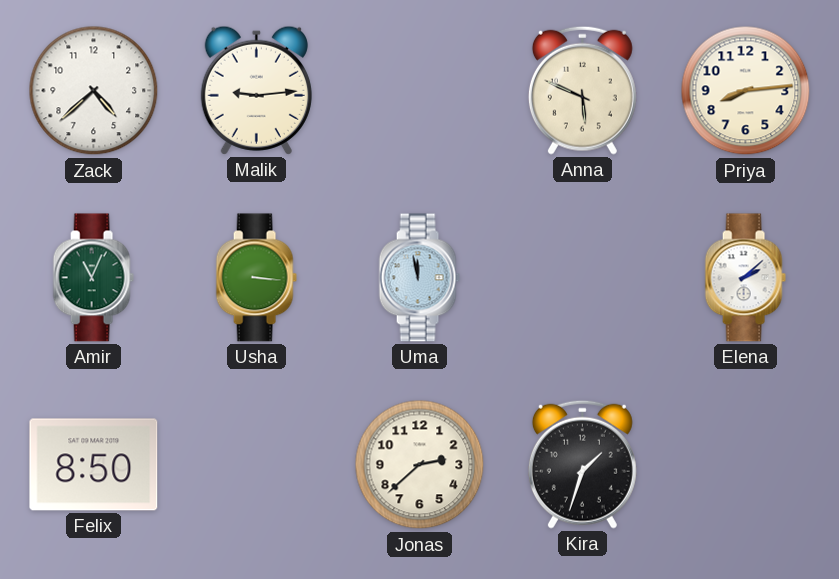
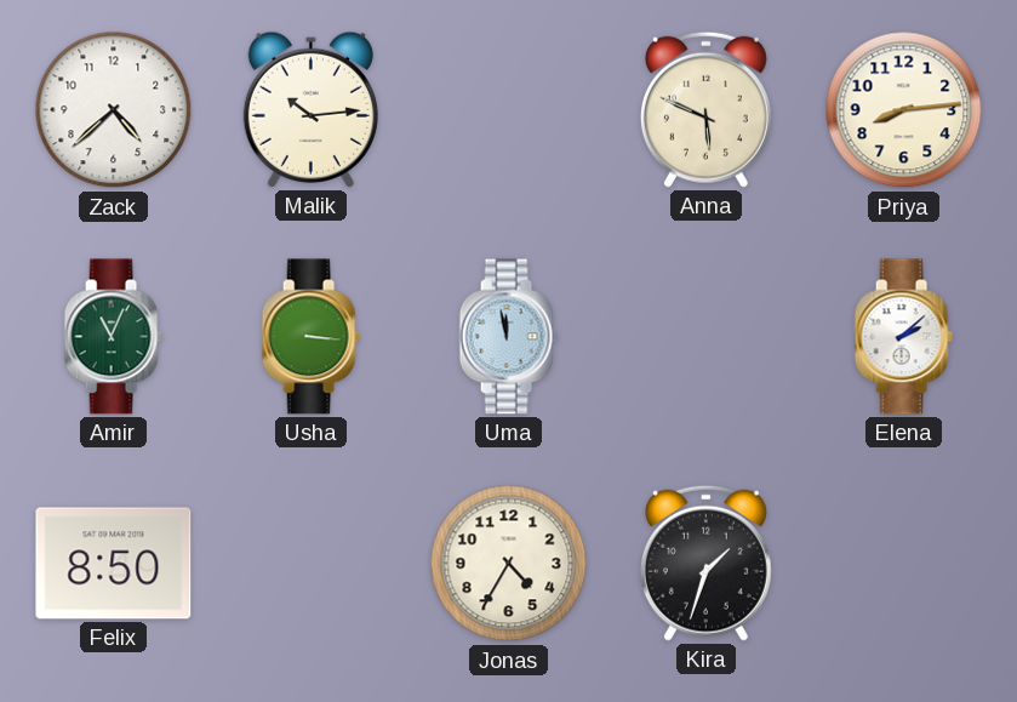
Malik: 9:14 -> 10:14
Jonas: 2:38 -> 4:35
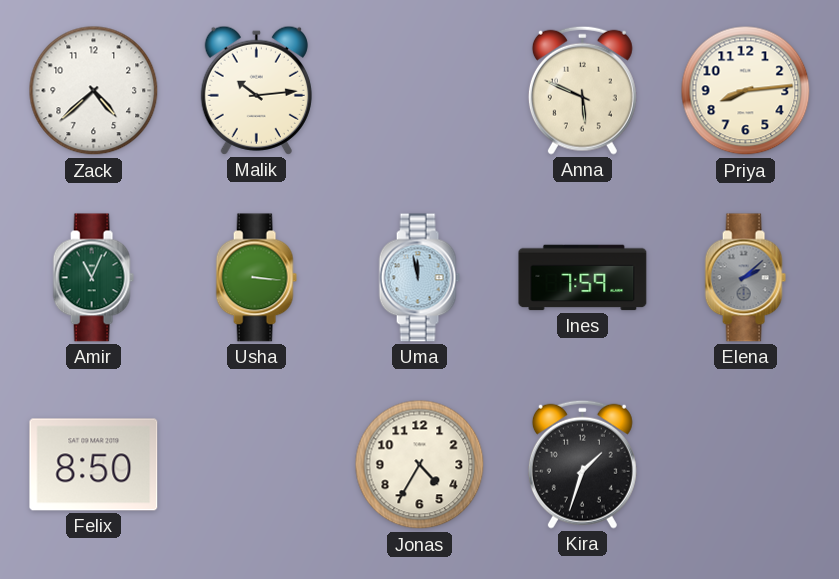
Ines: none -> 7:59
Elena dial: white -> grey
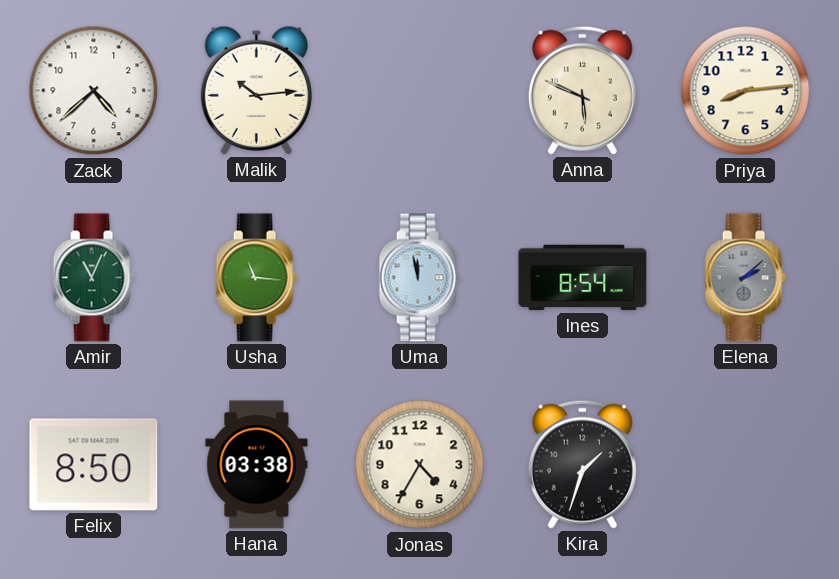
Usha: 3:16 -> 11:16
Ines: 7:59 -> 8:54
Hana: none -> 03:38
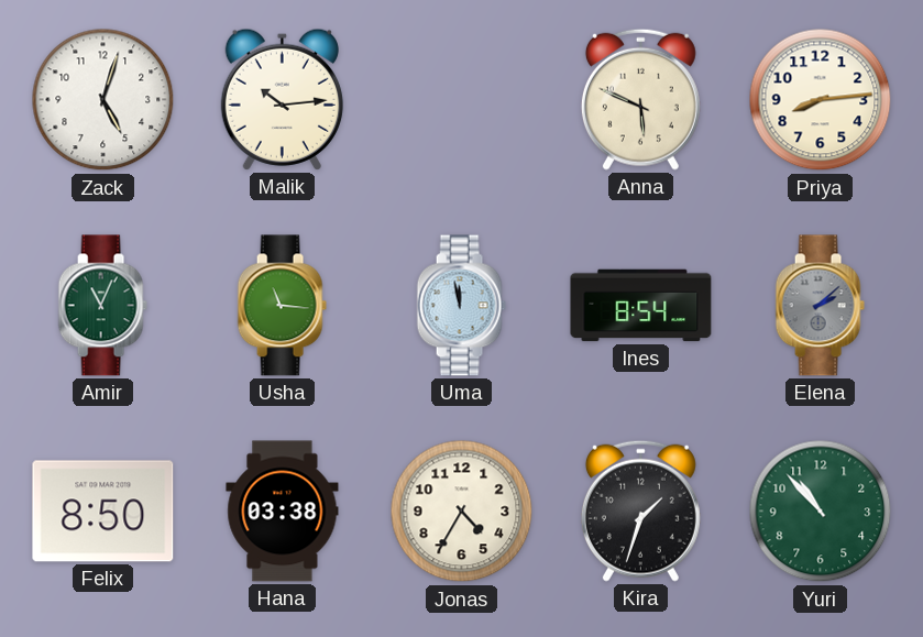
Zack: 4:38 -> 5:03
Yuri: none -> 10:53
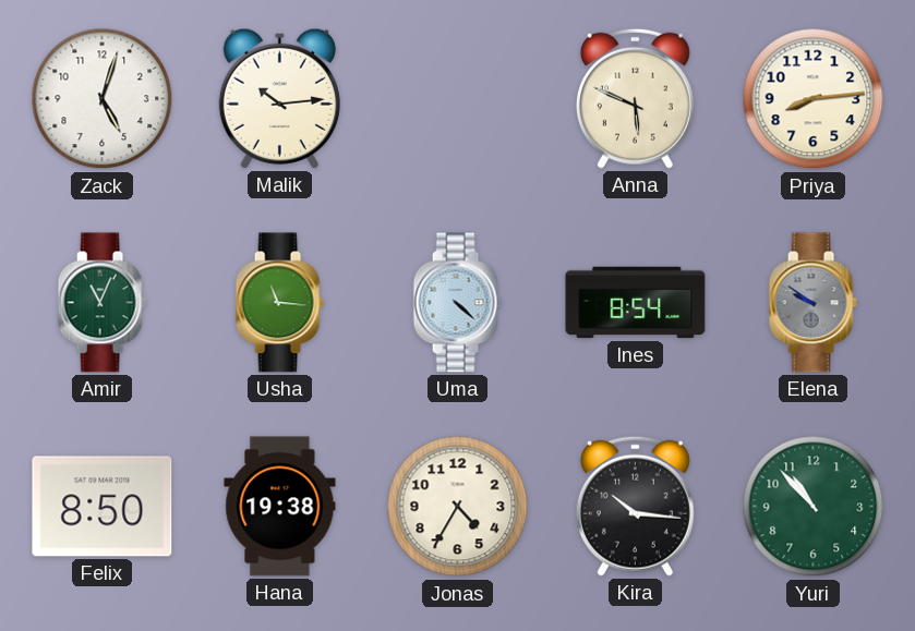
Uma: 11:58 -> 4:22
Elena: 2:08 -> 9:51
Hana: 03:38 -> 19:38
Kira: 1:33 -> 10:16
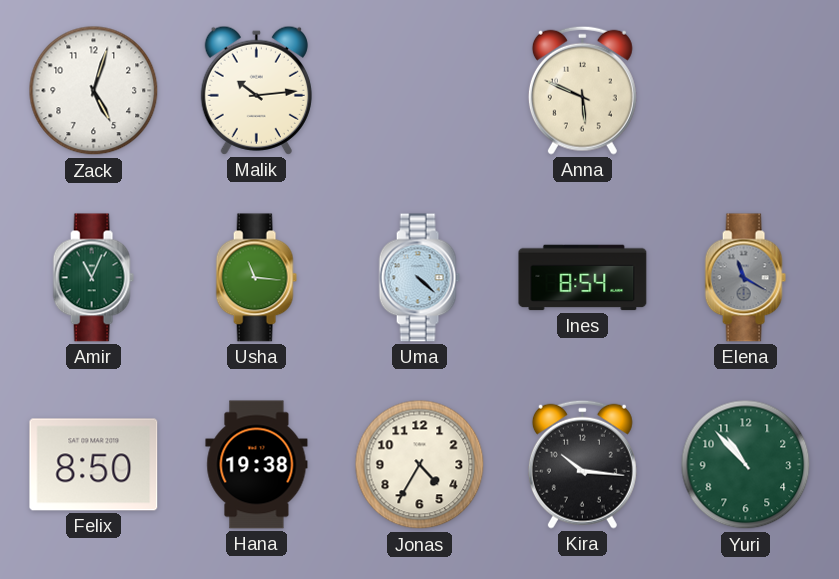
Priya: 8:14 -> none
Elena: 9:51 -> 11:20
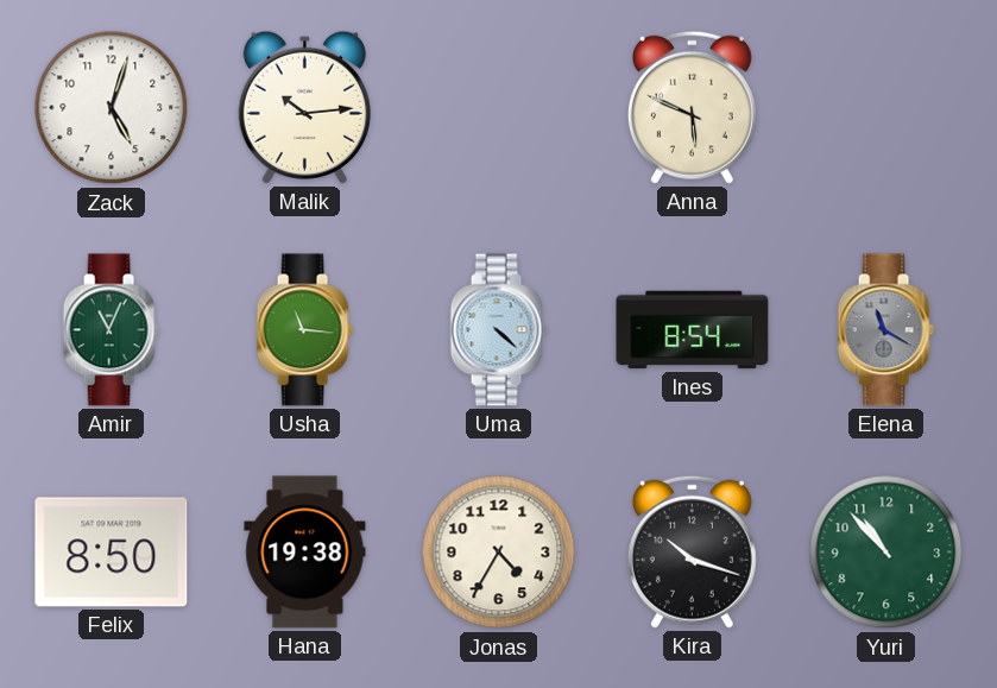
Kira: 10:16 -> 10:18
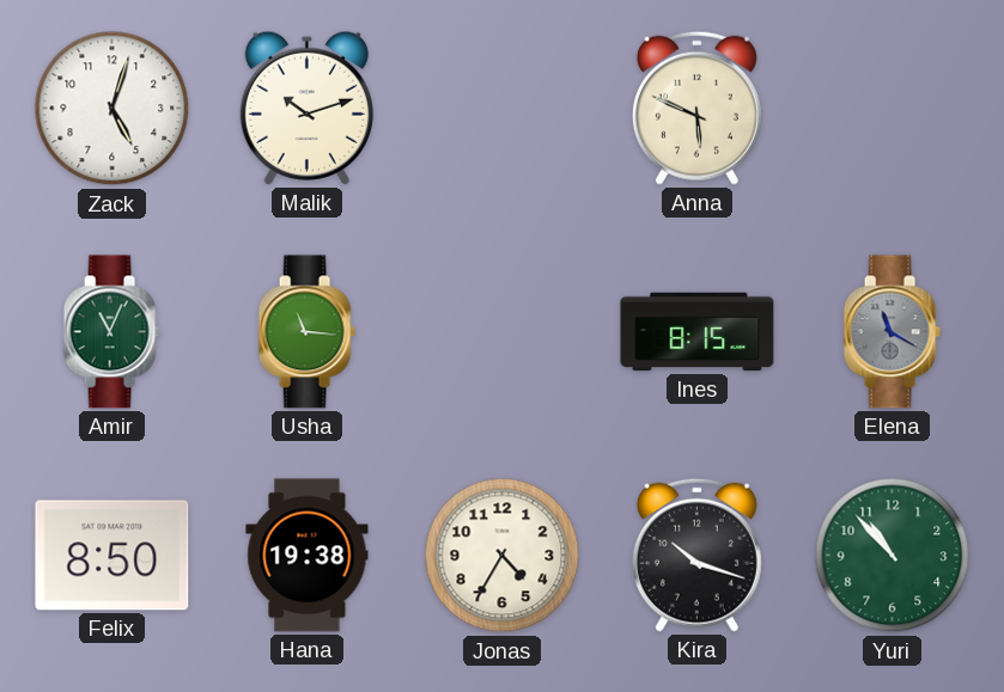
Malik: 10:14 -> 10:12
Uma: 4:22 -> none
Ines: 8:54 -> 8:15
